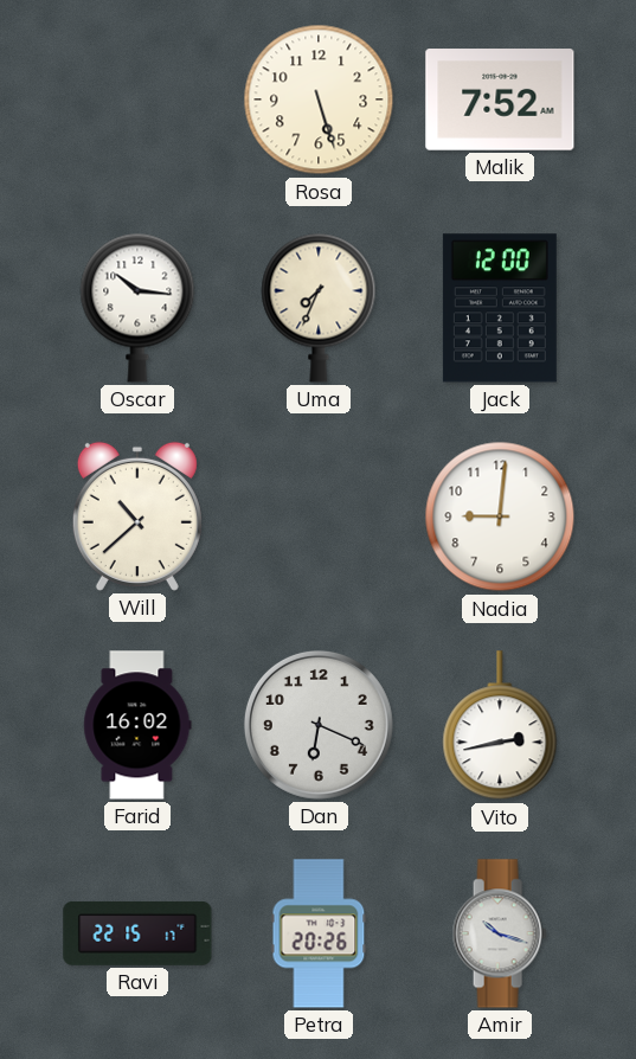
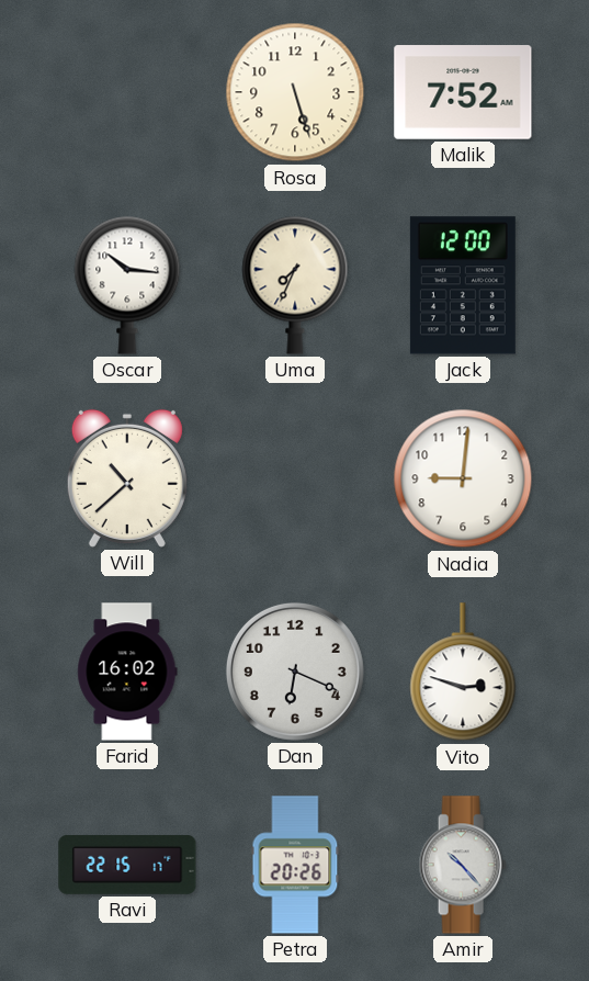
Vito: 2:43 -> 2:48
Amir: 10:18 -> 10:23
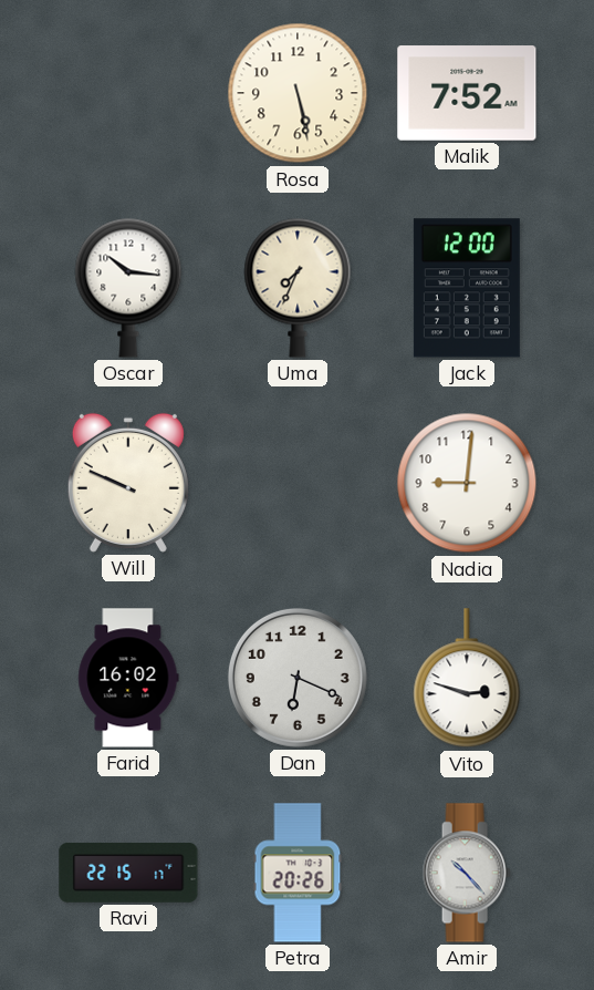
Rosa: 5:27 -> 5:28
Will: 10:38 -> 9:49
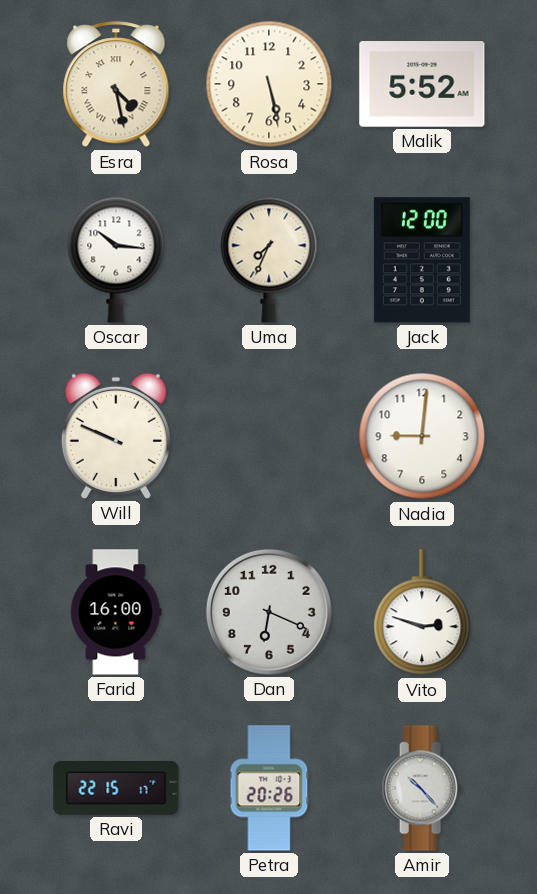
Esra: none -> 4:28
Malik: 7:52 -> 5:52
Farid: 16:02 -> 16:00
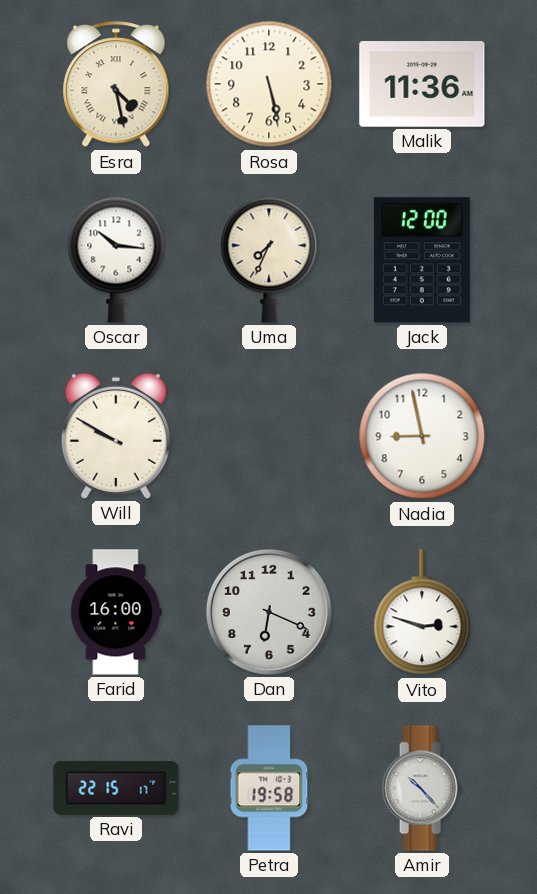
Malik: 5:52 -> 11:36
Will: 9:49 -> 9:50
Nadia: 9:01 -> 8:58
Petra: 20:26 -> 19:58
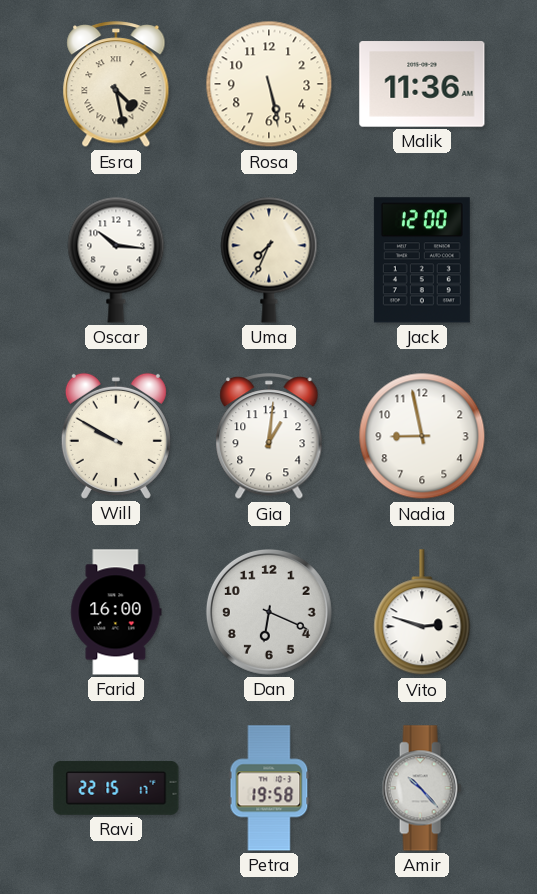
Gia: none -> 1:01
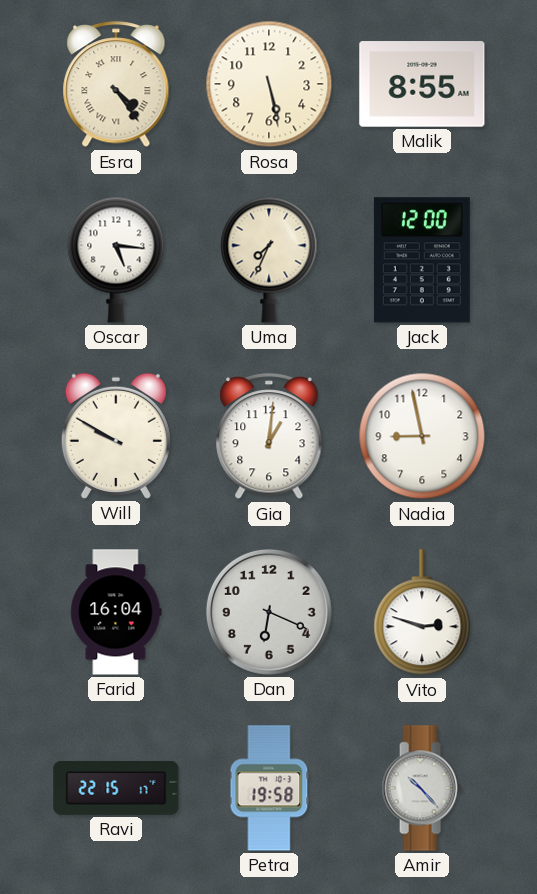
Esra: 4:28 -> 4:24
Malik: 11:36 -> 8:55
Oscar: 10:16 -> 5:16
Farid: 16:00 -> 16:04
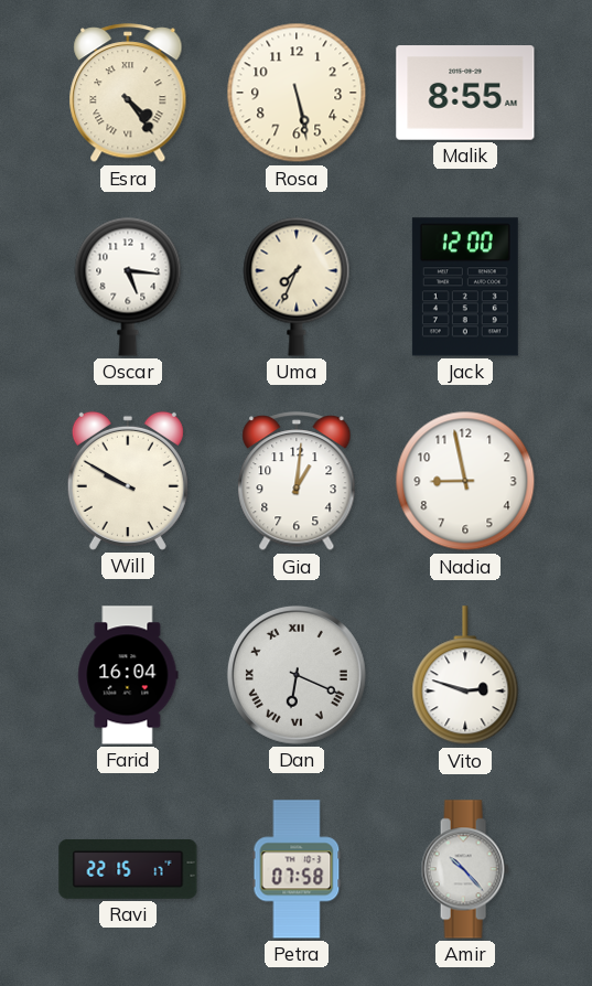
Dan numerals: Arabic -> Roman
Petra: 19:58 -> 07:58
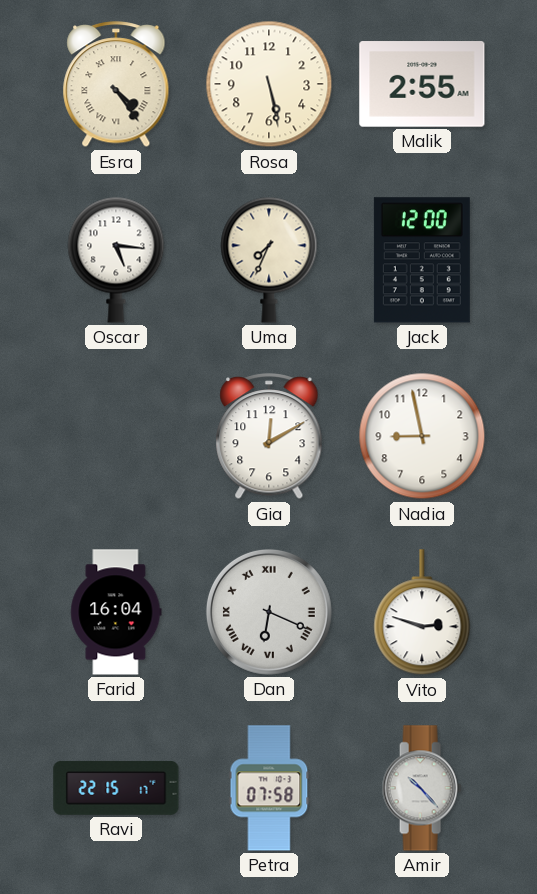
Malik: 8:55 -> 2:55
Will: 9:50 -> none
Gia: 1:01 -> 12:10
